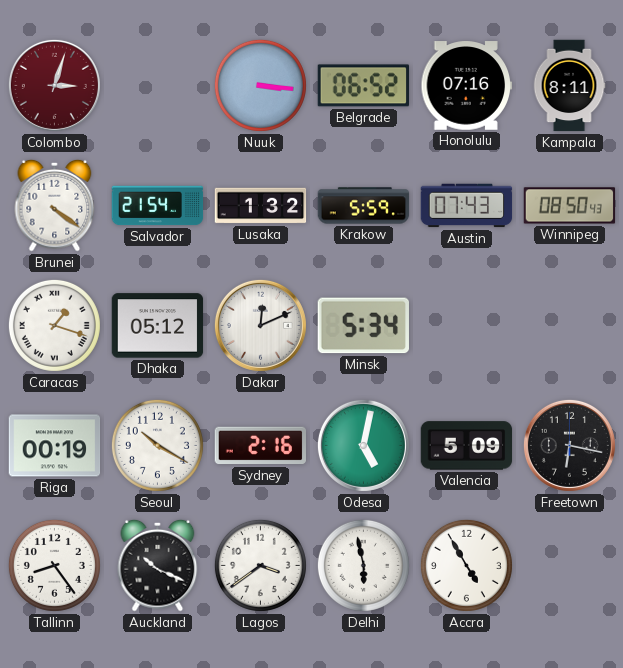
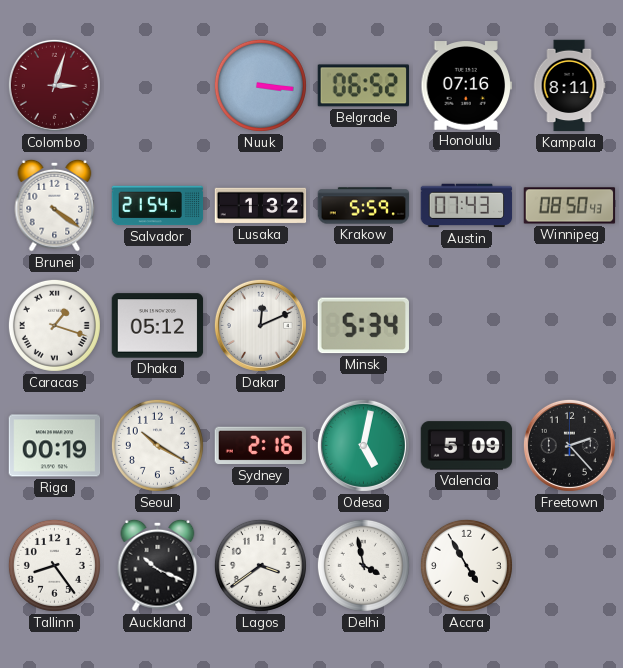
Freetown: 6:17 -> 2:23
Delhi: 5:58 -> 3:58
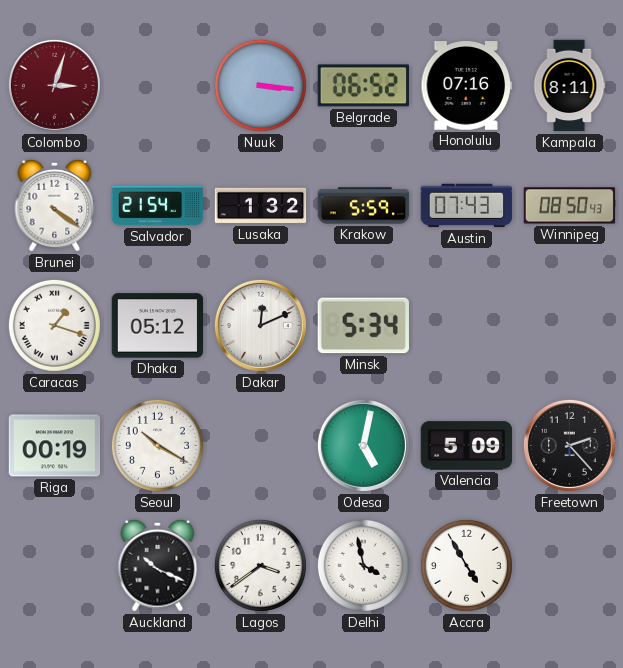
Sydney: 2:16 -> none
Tallinn: 8:24 -> none
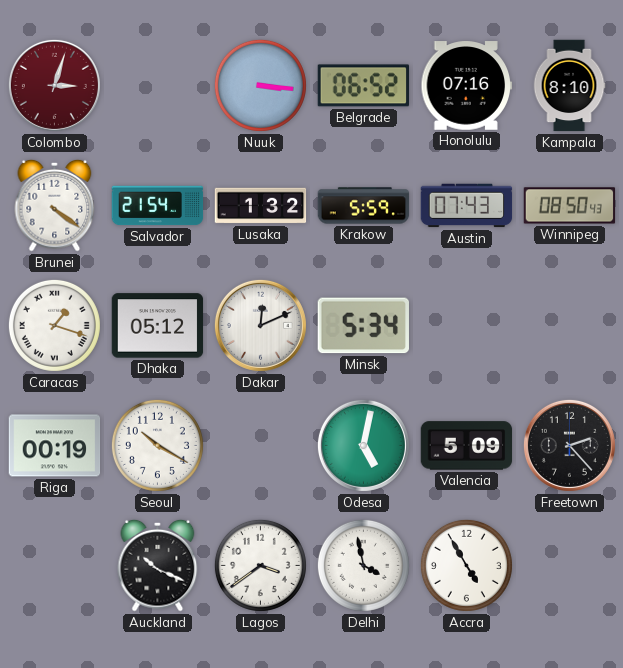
Kampala: 8:11 -> 8:10
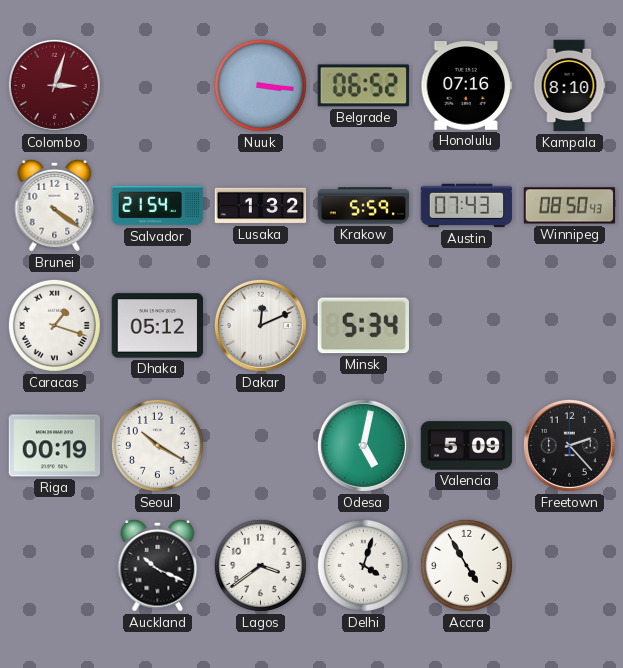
Delhi: 3:58 -> 4:03
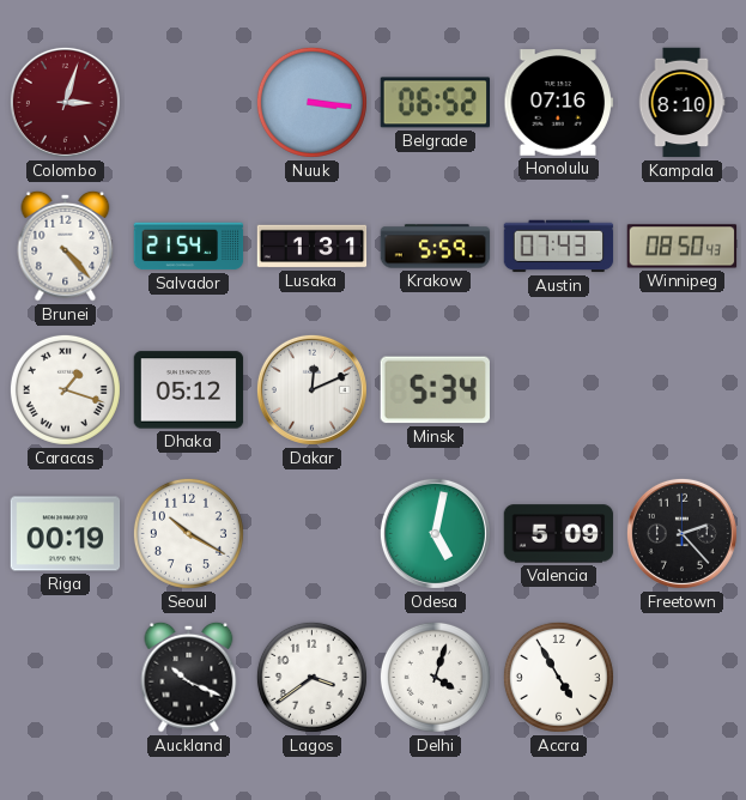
Brunei: 4:21 -> 4:23
Lusaka: 1:32 -> 1:31
